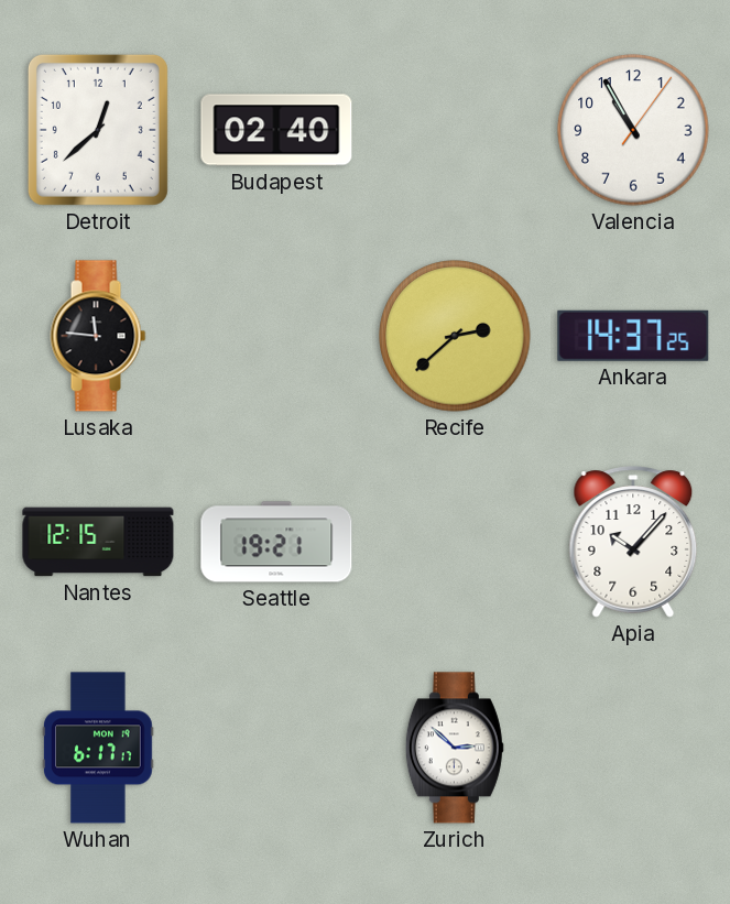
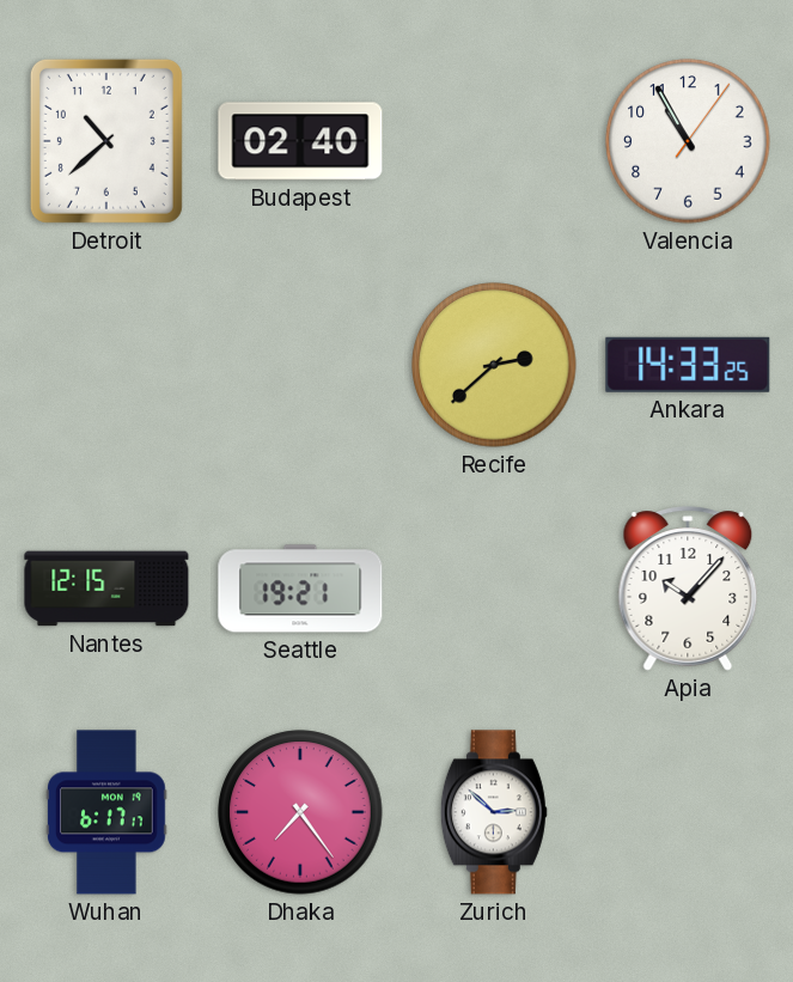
Detroit: 12:38 -> 10:38
Lusaka: 11:46 -> none
Ankara: 14:37 -> 14:33
Dhaka: none -> 7:24
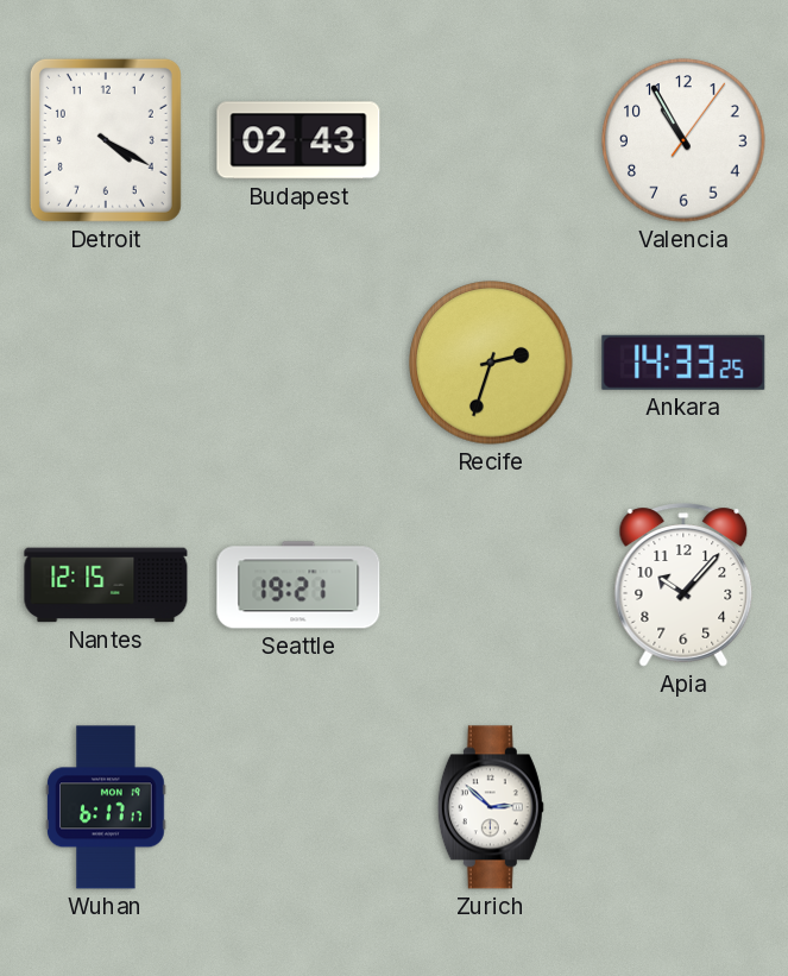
Detroit: 10:38 -> 4:20
Budapest: 02:40 -> 02:43
Recife: 2:38 -> 2:33
Dhaka: 7:24 -> none
